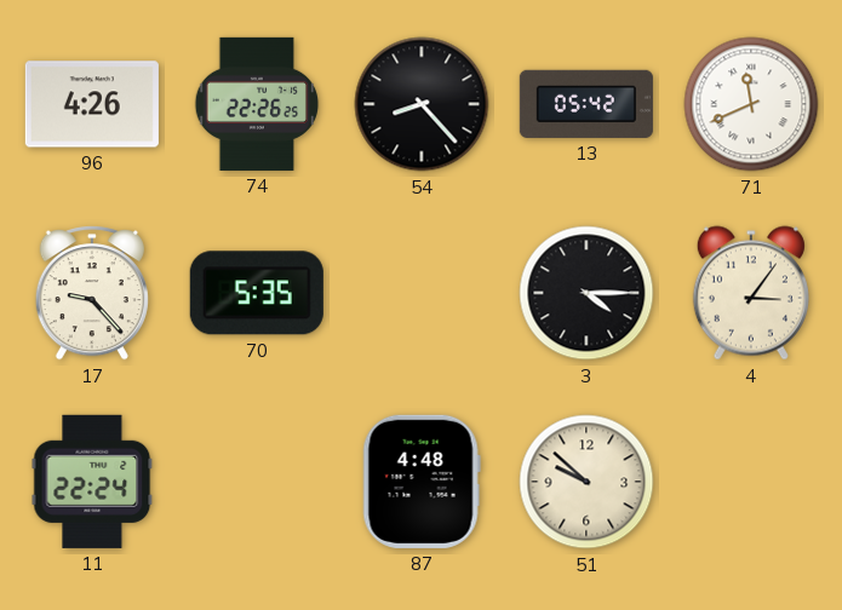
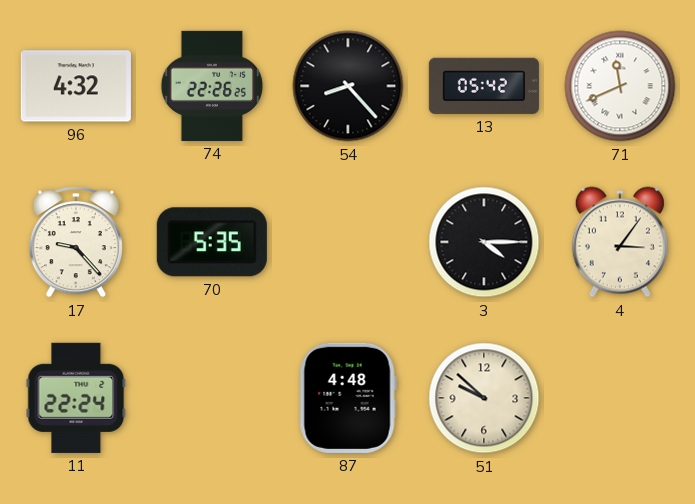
96: 4:26 -> 4:32
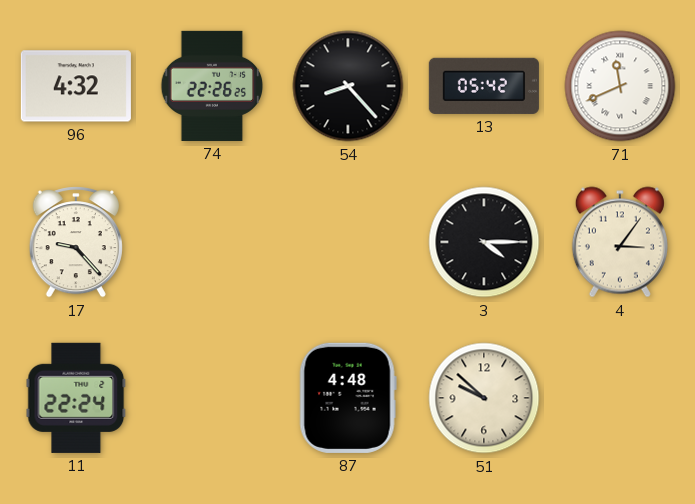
70: 5:35 -> none
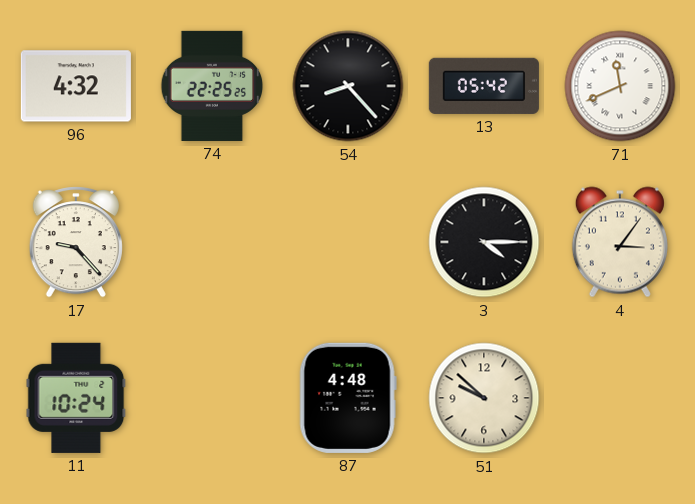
74: 22:26 -> 22:25
11: 22:24 -> 10:24
